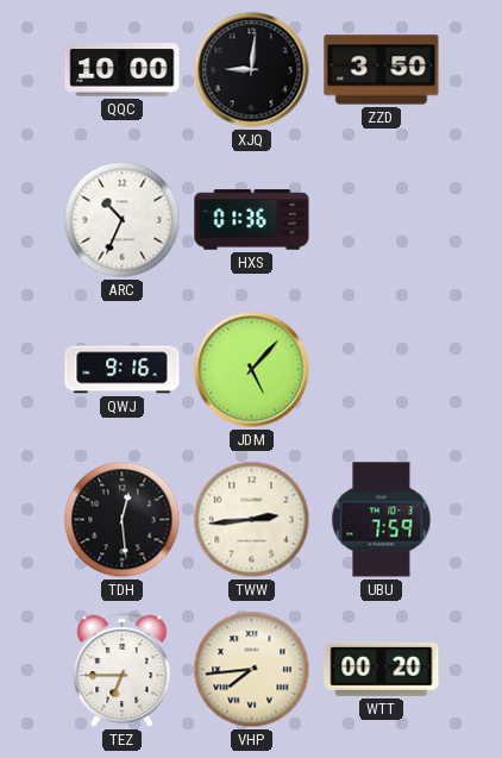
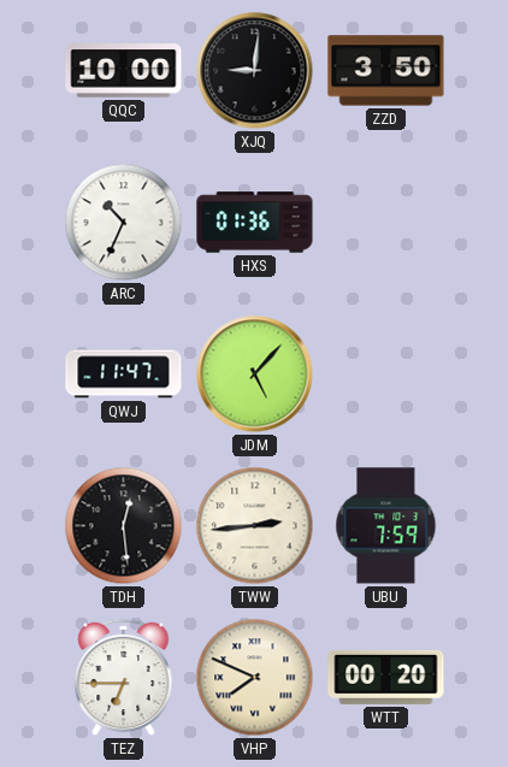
QWJ: 9:16 -> 11:47
VHP: 7:44 -> 7:49
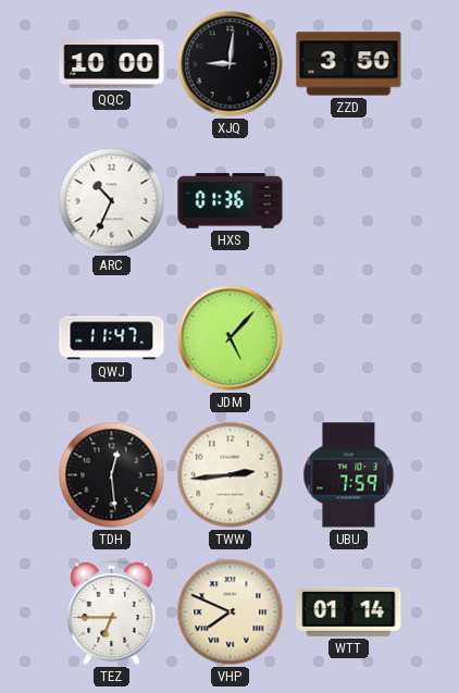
WTT: 00:20 -> 01:14
